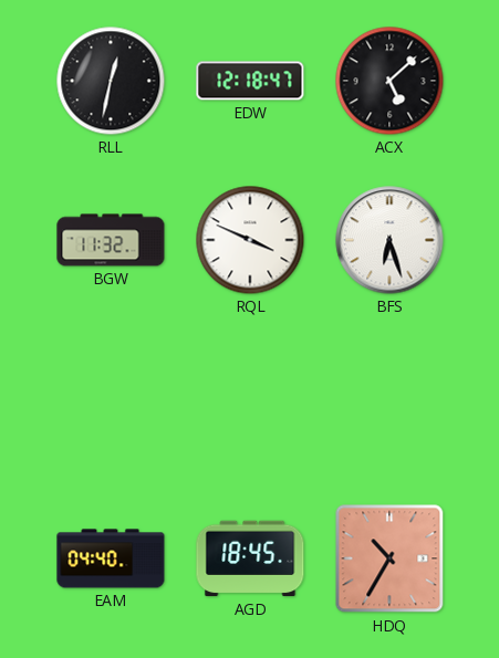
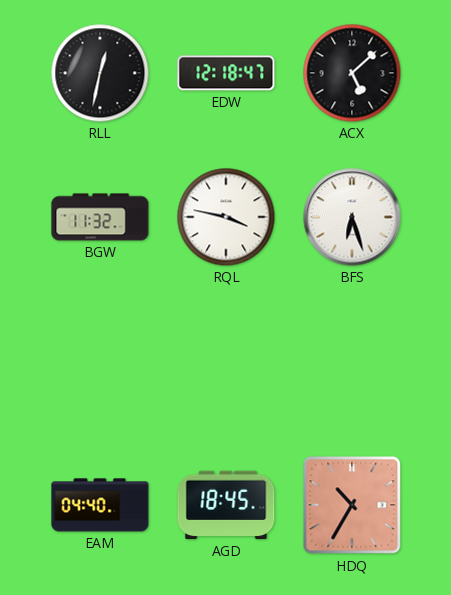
RQL: 3:49 -> 3:47
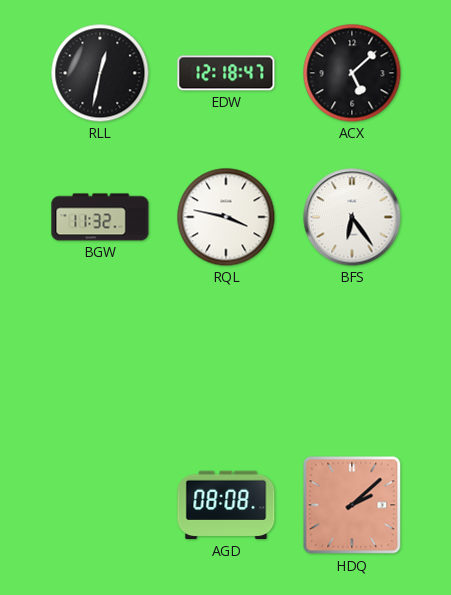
BFS: 6:27 -> 6:24
EAM: 04:40 -> none
AGD: 18:45 -> 08:08
HDQ: 10:35 -> 2:08
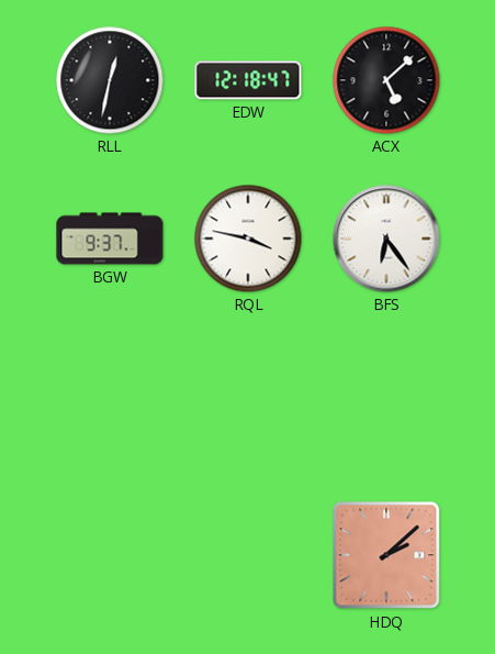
BGW: 11:32 -> 9:37
AGD: 08:08 -> none
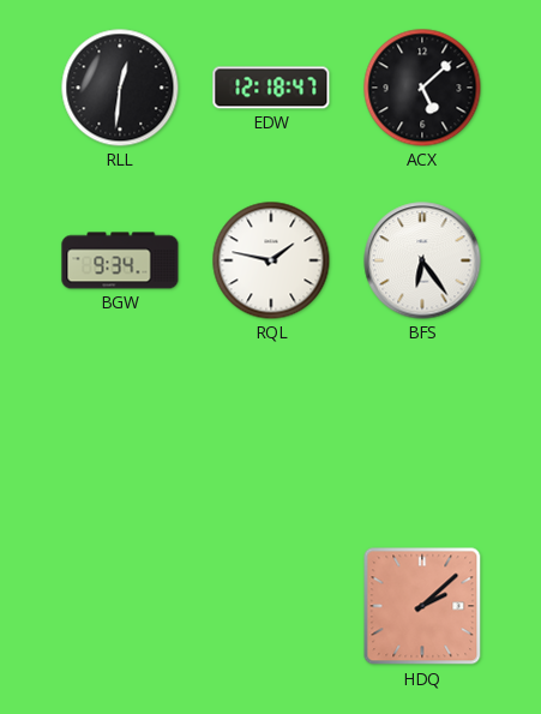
RLL: 12:32 -> 12:31
BGW: 9:37 -> 9:34
RQL: 3:47 -> 1:47
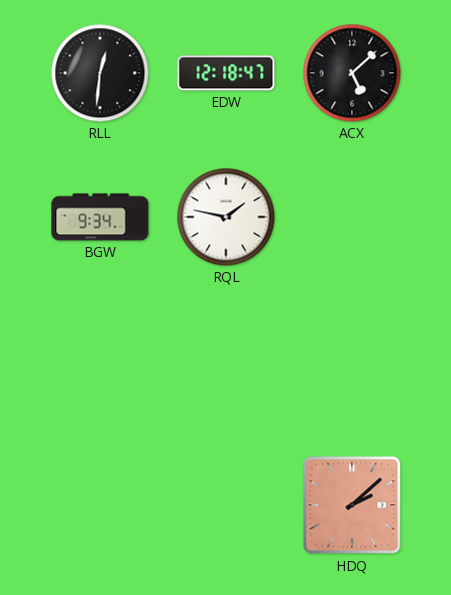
BFS: 6:24 -> none
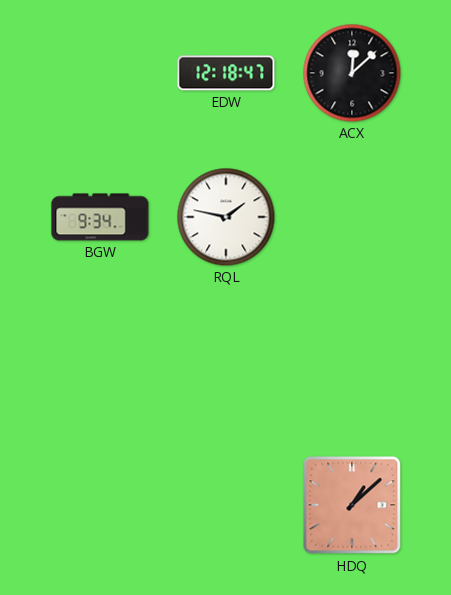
RLL: 12:31 -> none
ACX: 5:08 -> 12:08
HDQ: 2:08 -> 1:08
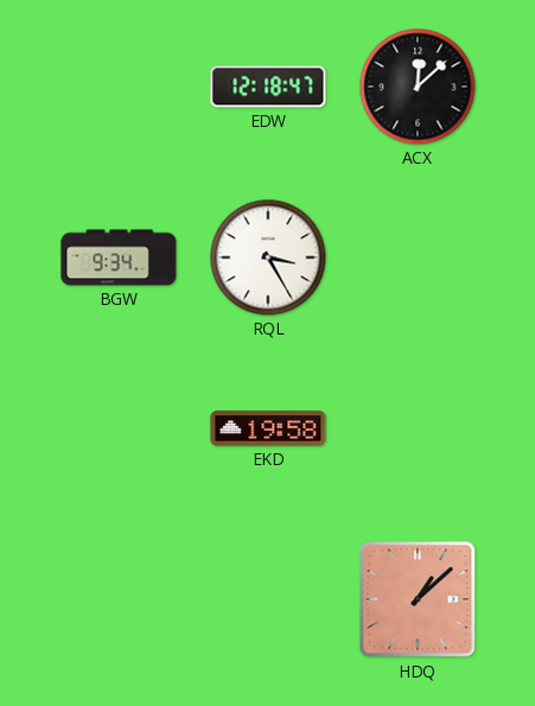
RQL: 1:47 -> 3:25
EKD: none -> 19:58
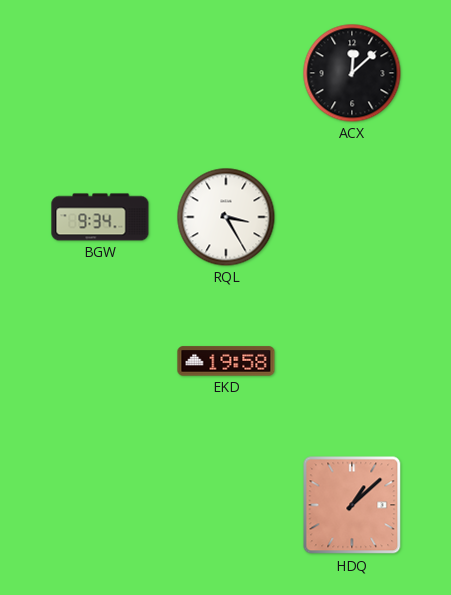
EDW: 12:18 -> none
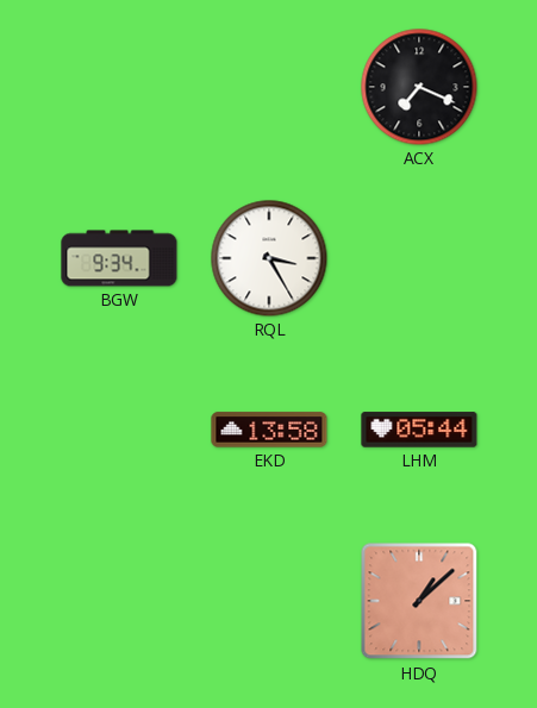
ACX: 12:08 -> 7:19
EKD: 19:58 -> 13:58
LHM: none -> 05:44
